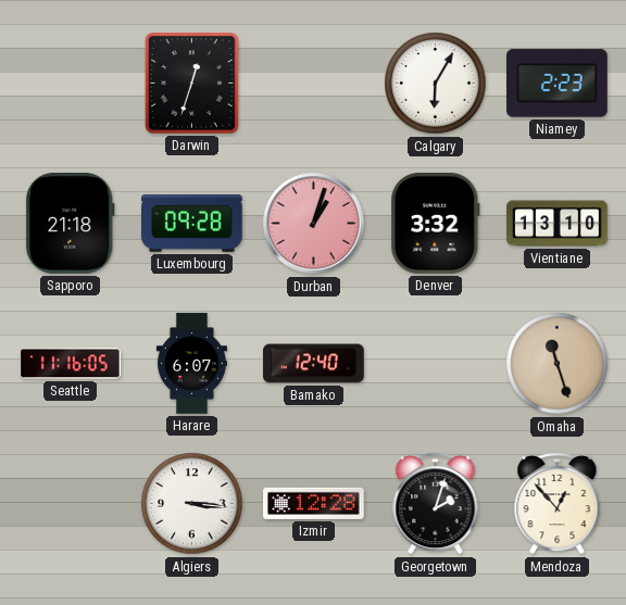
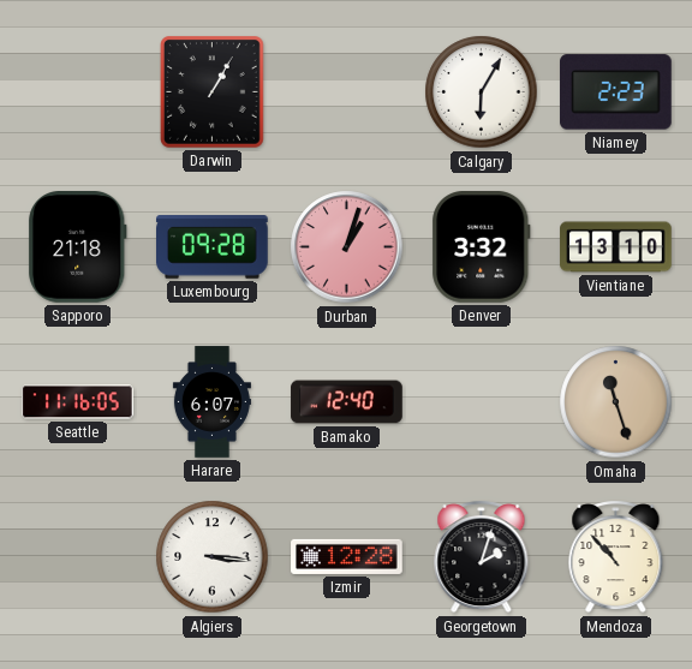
Darwin: 12:33 -> 1:05
Mendoza: 12:53 -> 10:53
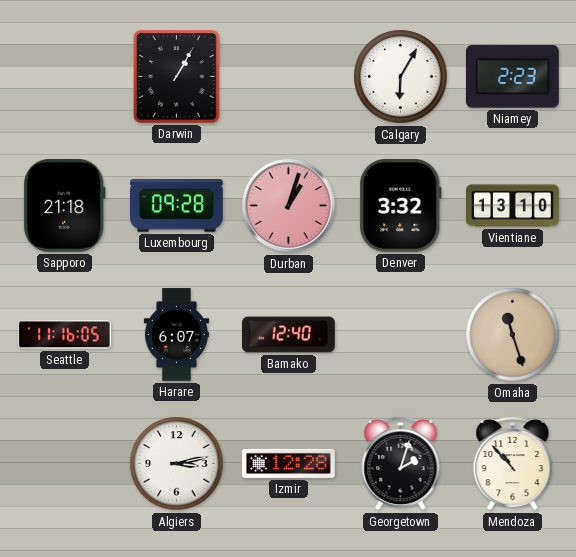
Algiers: 3:16 -> 3:13
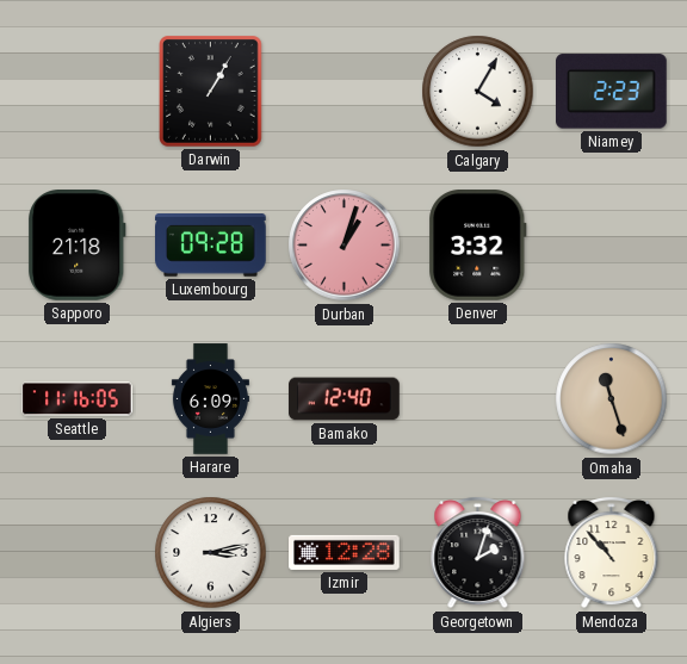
Calgary: 6:05 -> 4:05
Vientiane: 13:10 -> none
Harare: 6:07 -> 6:09
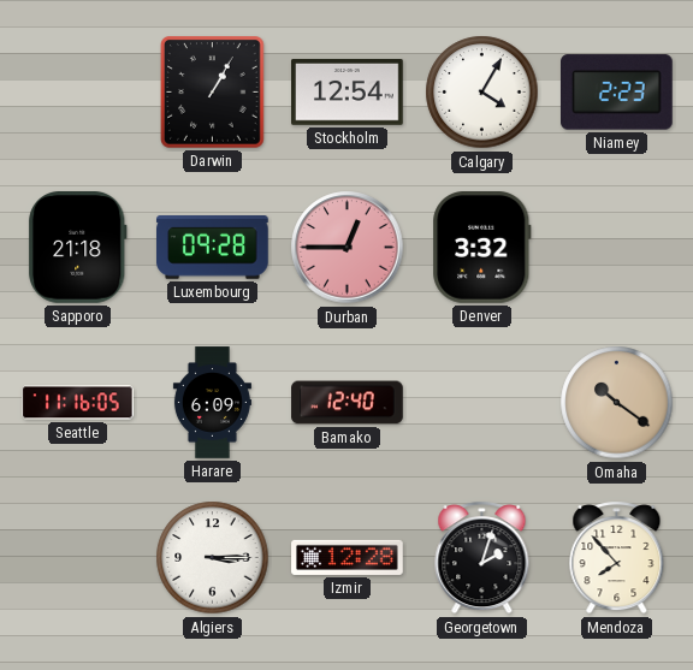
Stockholm: none -> 12:54
Durban: 1:03 -> 12:45
Omaha: 11:27 -> 10:21
Algiers: 3:13 -> 3:15
Mendoza: 10:53 -> 7:53
